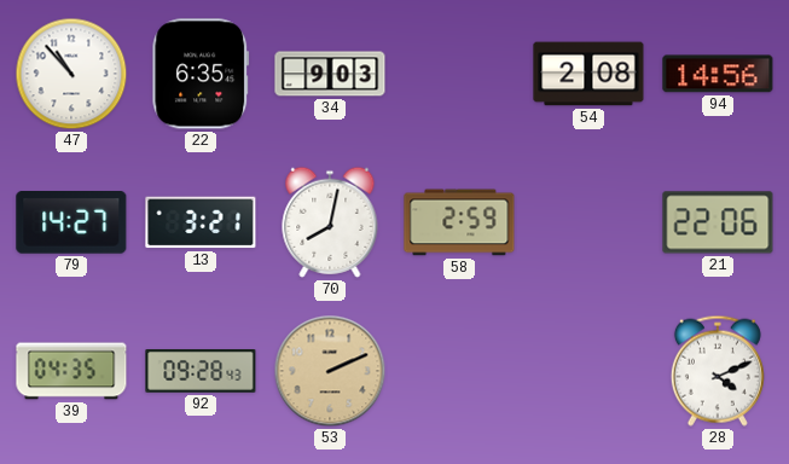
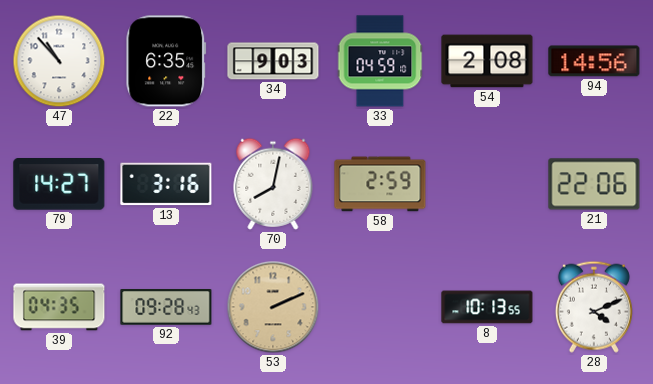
33: none -> 04:59
13: 3:21 -> 3:16
8: none -> 10:13
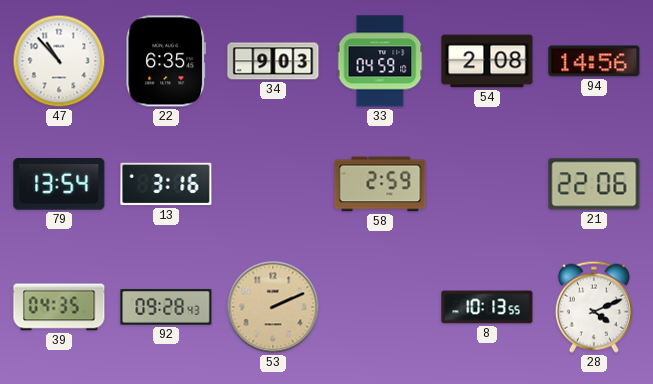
79: 14:27 -> 13:54
70: 8:02 -> none
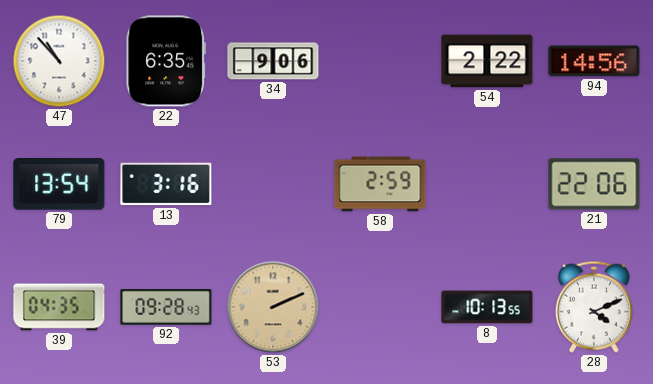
34: 9:03 -> 9:06
33: 04:59 -> none
54: 2:08 -> 2:22
